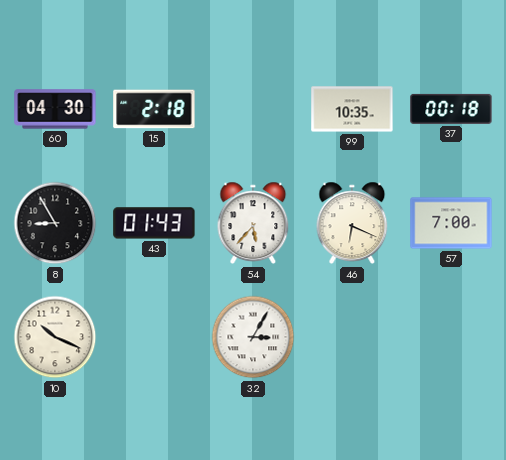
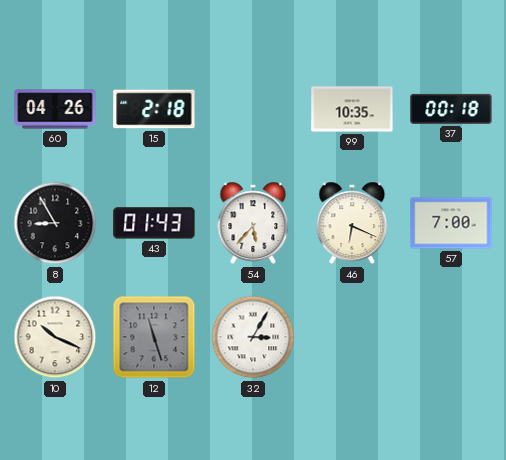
60: 04:30 -> 04:26
12: none -> 11:27
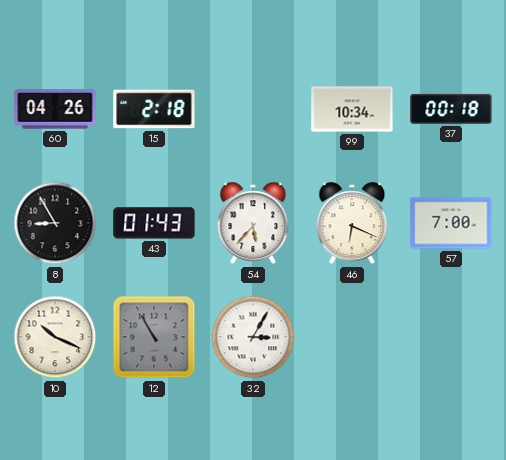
99: 10:35 -> 10:34
12: 11:27 -> 10:55
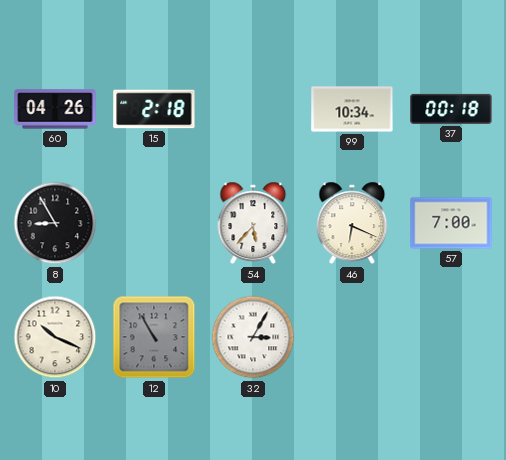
43: 01:43 -> none
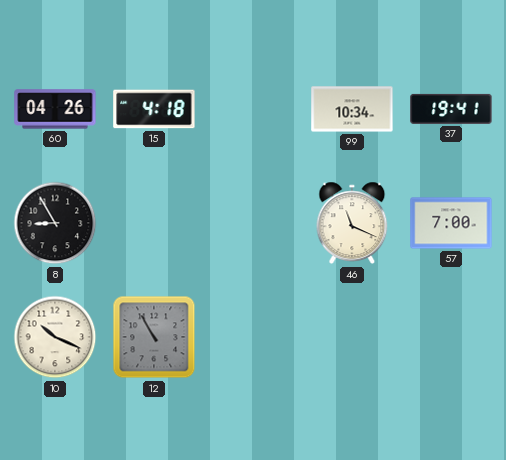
15: 2:18 -> 4:18
37: 00:18 -> 19:41
54: 5:37 -> none
46: 6:19 -> 11:19
32: 3:05 -> none
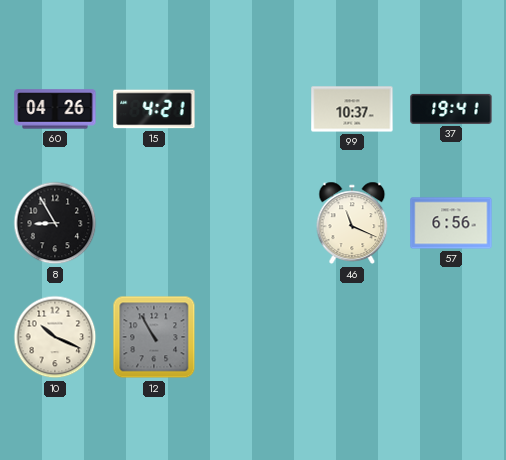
15: 4:18 -> 4:21
99: 10:34 -> 10:37
57: 7:00 -> 6:56
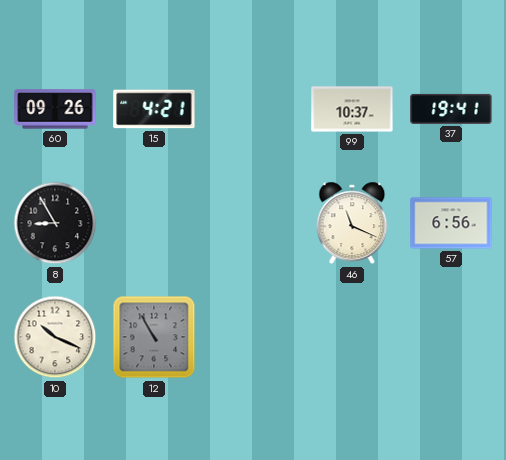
60: 04:26 -> 09:26
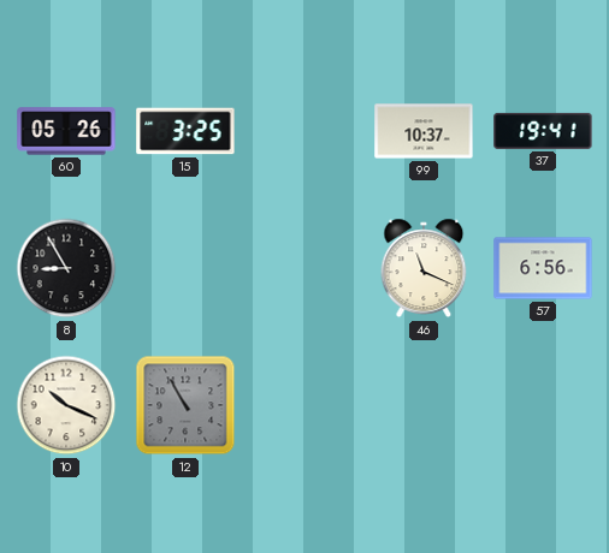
60: 09:26 -> 05:26
15: 4:21 -> 3:25
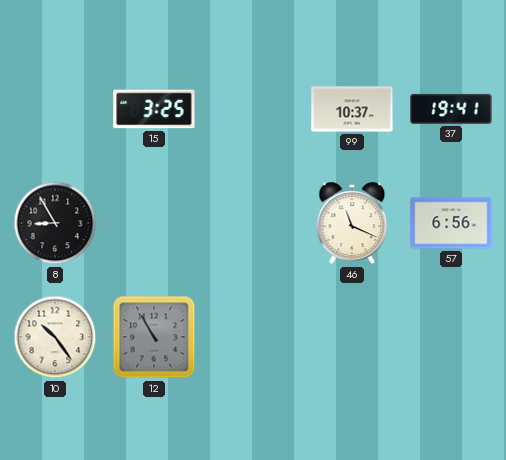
60: 05:26 -> none
10: 10:19 -> 10:24
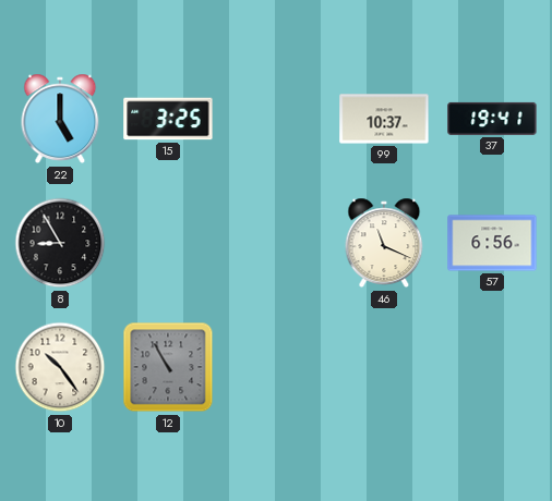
22: none -> 5:00
